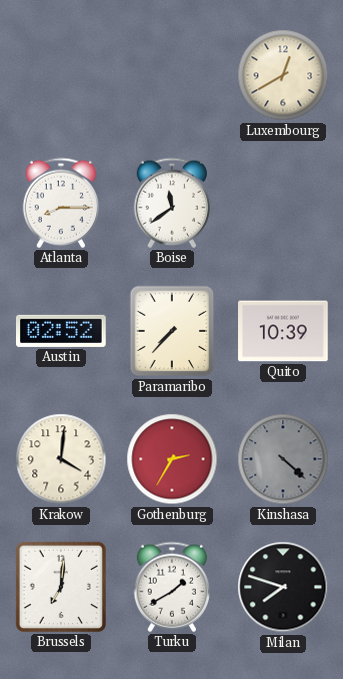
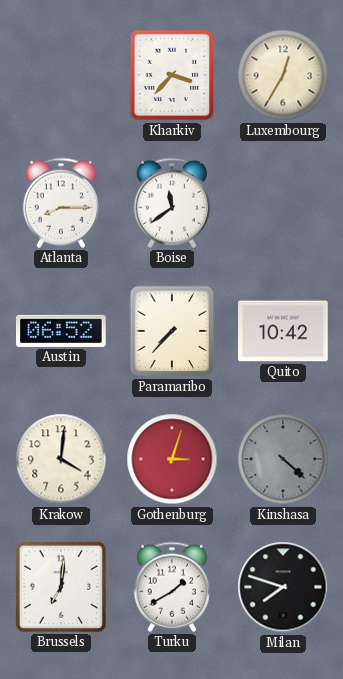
Kharkiv: none -> 3:37
Luxembourg: 12:40 -> 12:35
Austin: 02:52 -> 06:52
Quito: 10:39 -> 10:42
Gothenburg: 2:35 -> 3:03
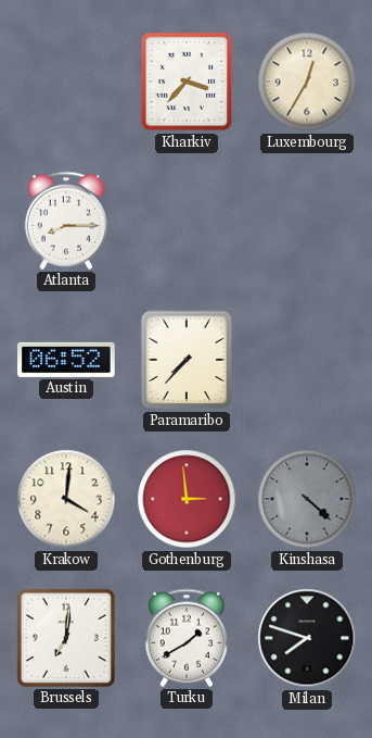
Boise: 11:39 -> none
Quito: 10:42 -> none
Gothenburg: 3:03 -> 2:59
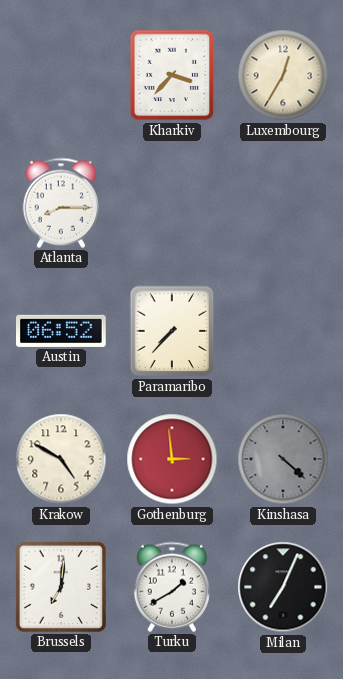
Krakow: 4:01 -> 4:50
Milan: 7:48 -> 7:04
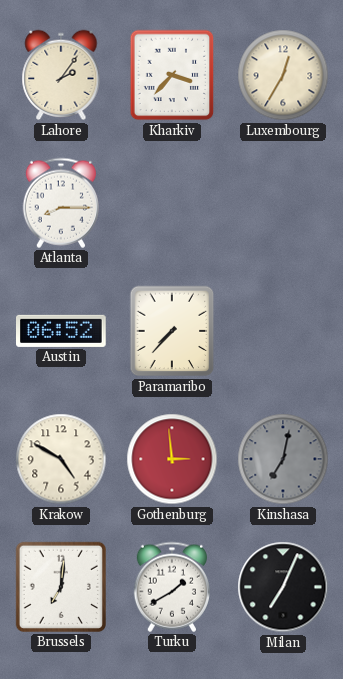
Lahore: none -> 2:06
Kinshasa: 4:22 -> 7:02
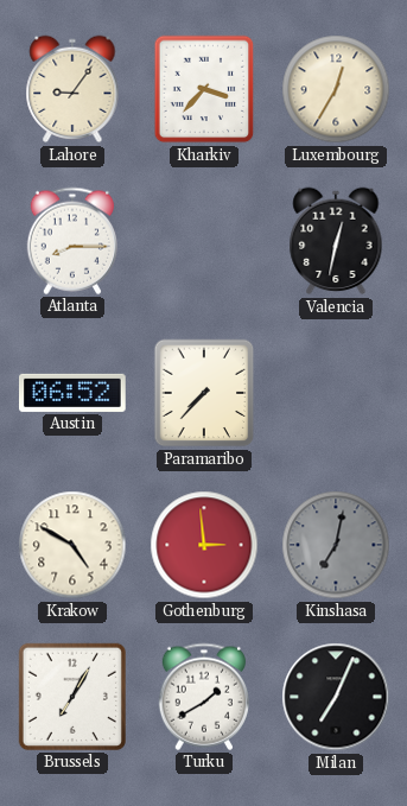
Lahore: 2:06 -> 9:06
Valencia: none -> 12:32
Brussels: 7:01 -> 7:05
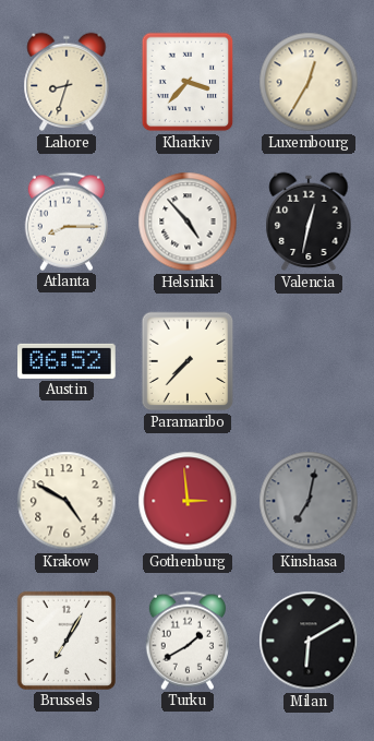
Lahore: 9:06 -> 8:33
Helsinki: none -> 4:53
Milan: 7:04 -> 6:10
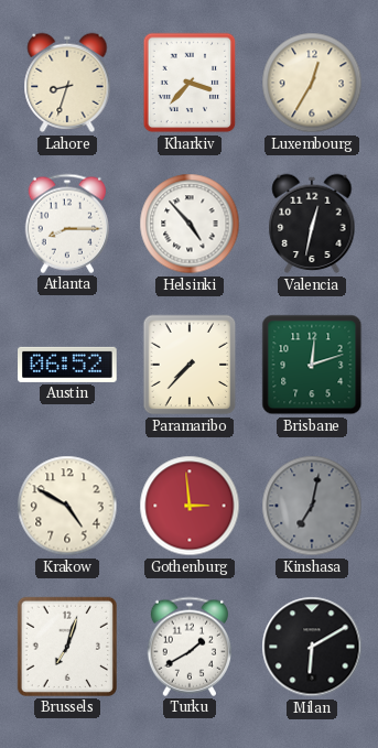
Brisbane: none -> 12:12
Brussels: 7:05 -> 7:03
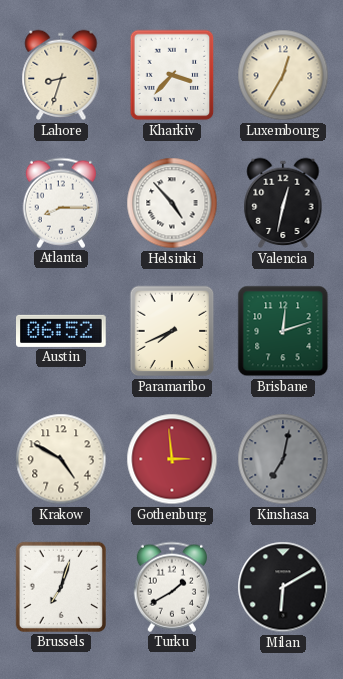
Paramaribo: 7:37 -> 7:41
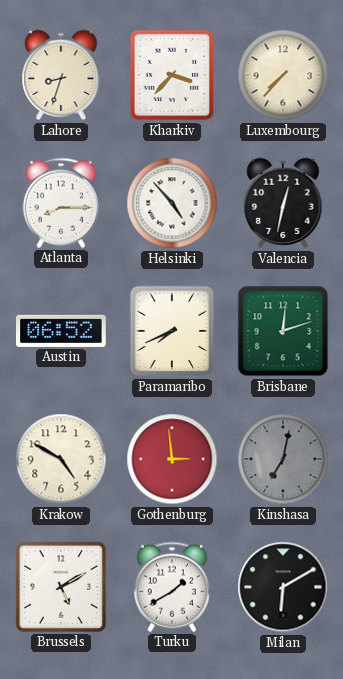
Luxembourg: 12:35 -> 7:37
Brussels: 7:03 -> 5:10
